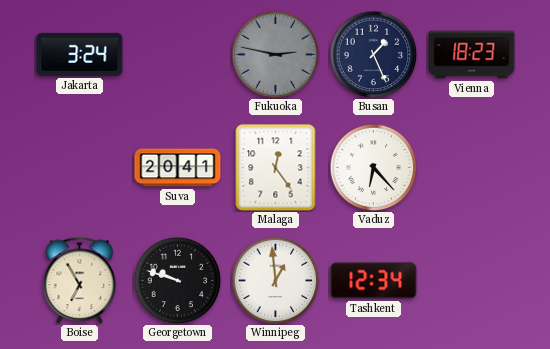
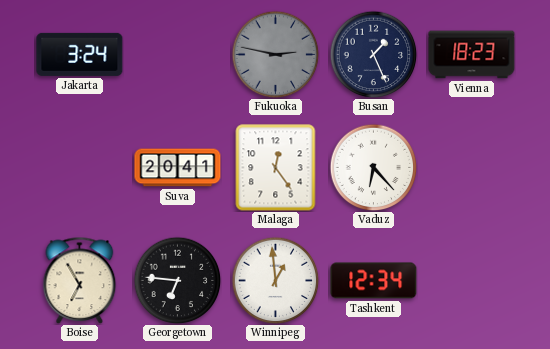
Georgetown: 9:48 -> 6:46
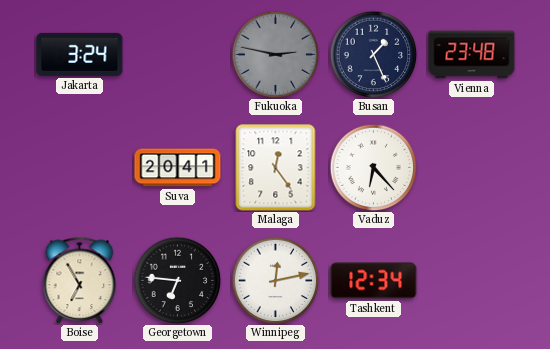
Vienna: 18:23 -> 23:48
Winnipeg: 12:59 -> 12:13
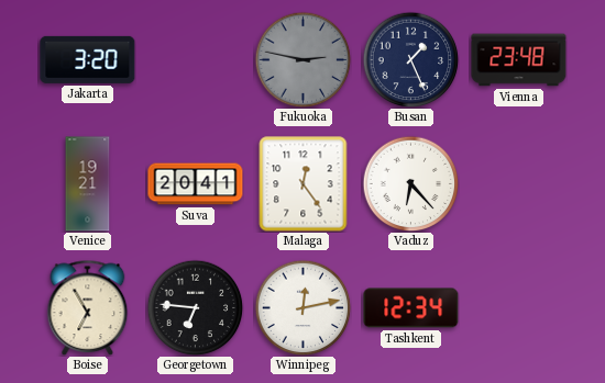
Jakarta: 3:24 -> 3:20
Venice: none -> 19:21
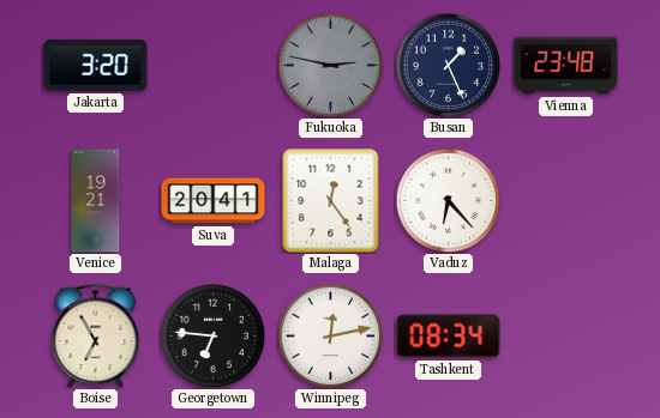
Tashkent: 12:34 -> 08:34
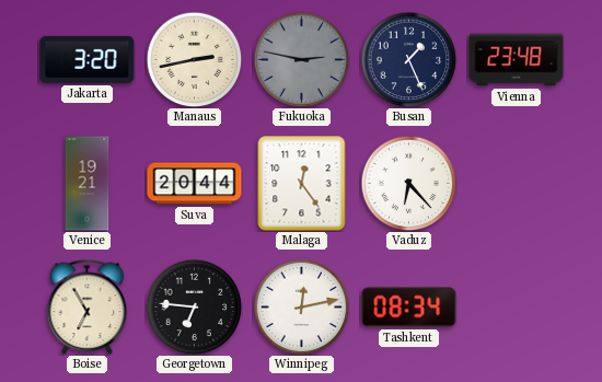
Manaus: none -> 2:43
Suva: 20:41 -> 20:44
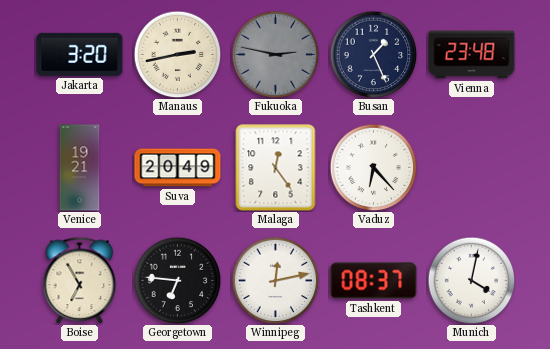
Suva: 20:44 -> 20:49
Tashkent: 08:34 -> 08:37
Munich: none -> 4:02
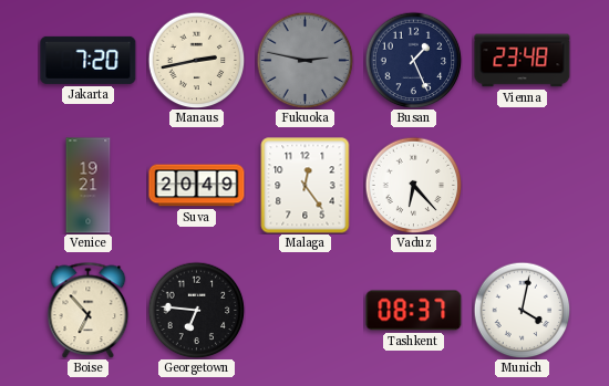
Jakarta: 3:20 -> 7:20
Boise: 6:55 -> 6:53
Winnipeg: 12:13 -> none
